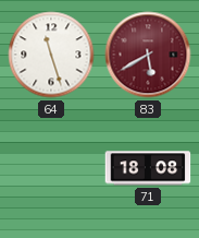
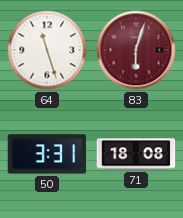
83: 5:40 -> 6:03
50: none -> 3:31
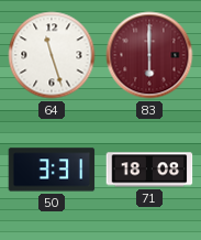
83: 6:03 -> 6:00
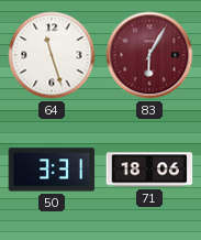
83: 6:00 -> 6:05
71: 18:08 -> 18:06
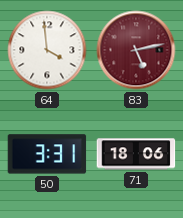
64: 11:27 -> 3:59
83: 6:05 -> 5:13
